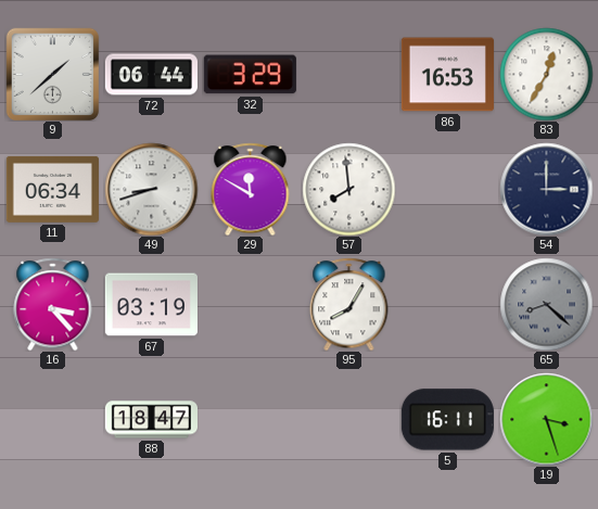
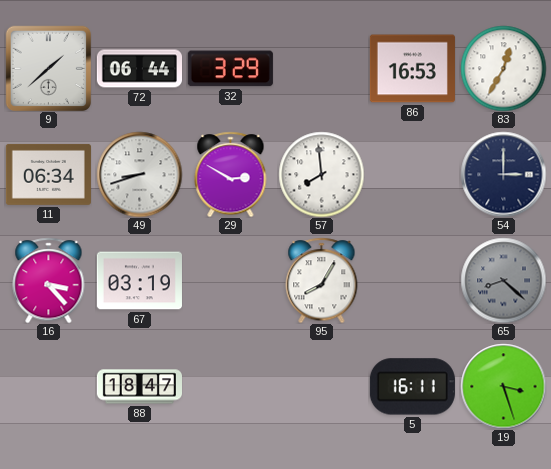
29: 11:50 -> 2:50
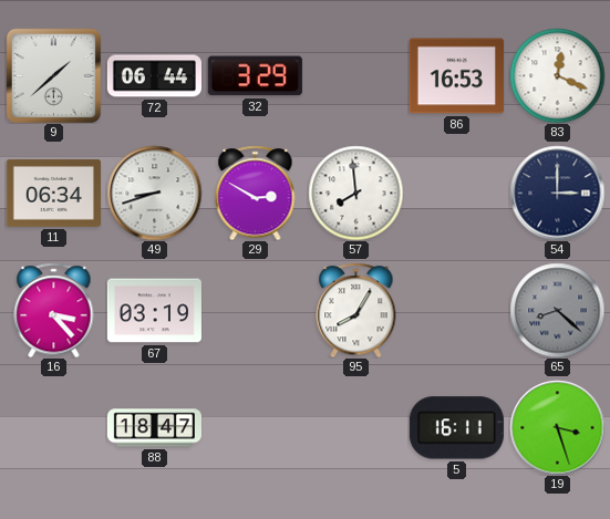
83: 12:35 -> 12:19
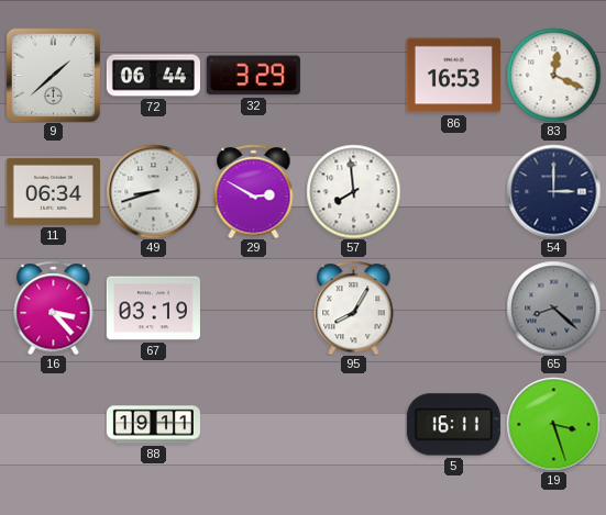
88: 18:47 -> 19:11
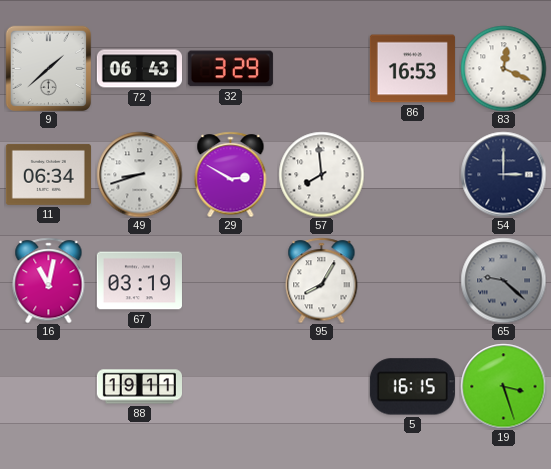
72: 06:44 -> 06:43
16: 3:23 -> 11:02
65: 8:22 -> 9:22
5: 16:11 -> 16:15
